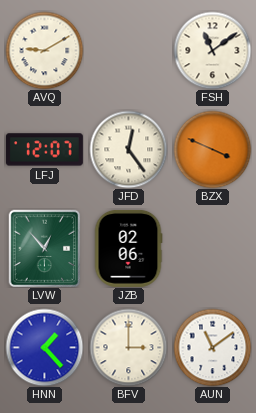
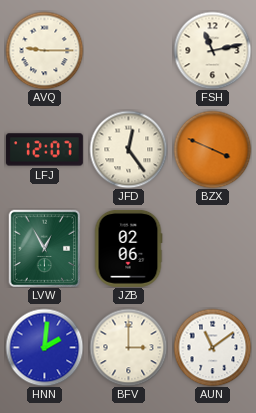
AVQ: 9:10 -> 9:15
FSH: 11:09 -> 11:13
LVW: 12:53 -> 12:55
HNN: 1:23 -> 2:01
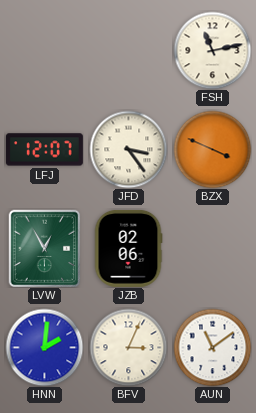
AVQ: 9:15 -> none
JFD: 12:24 -> 3:24
BFV: 3:00 -> 3:04
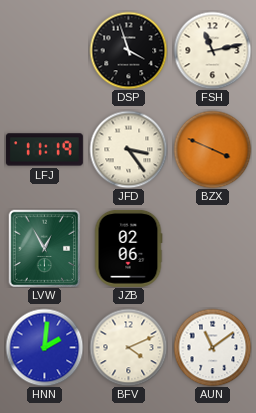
DSP: none -> 3:57
LFJ: 12:07 -> 11:19
BFV: 3:04 -> 4:11
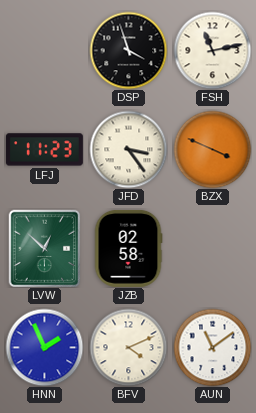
LFJ: 11:19 -> 11:23
LVW: 12:55 -> 12:52
JZB: 02:06 -> 02:58
HNN: 2:01 -> 1:56
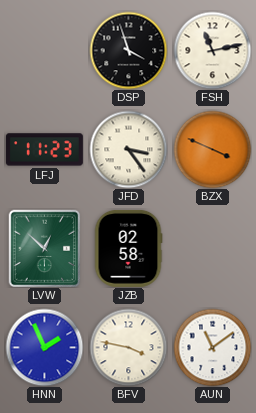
BFV: 4:11 -> 3:47
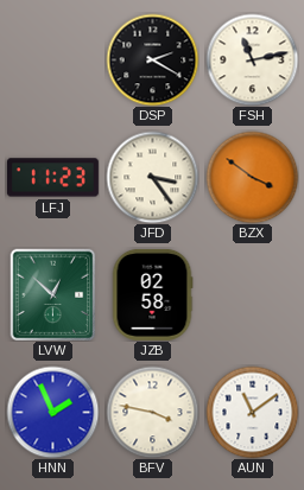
DSP: 3:57 -> 2:20
BZX: 3:49 -> 3:51
